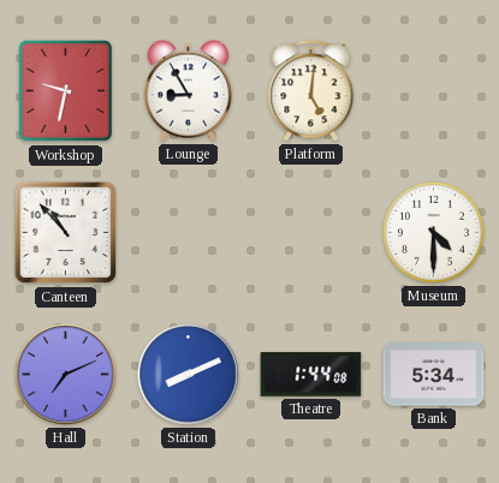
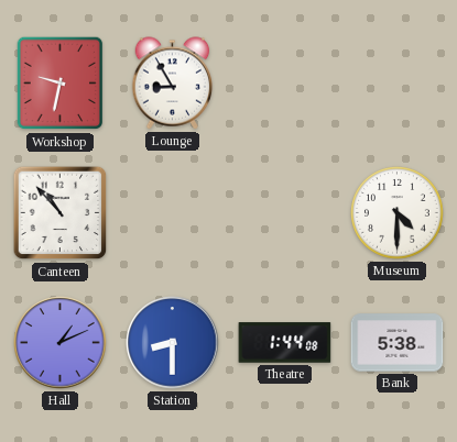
Platform: 5:01 -> none
Hall: 7:11 -> 1:11
Station: 8:11 -> 8:30
Bank: 5:34 -> 5:38
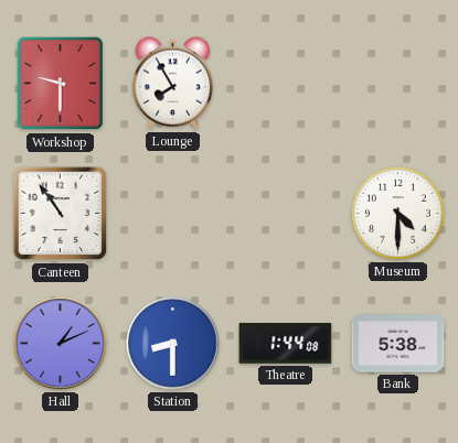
Workshop: 9:32 -> 9:30
Lounge: 8:55 -> 7:55
Canteen: 10:53 -> 10:54
